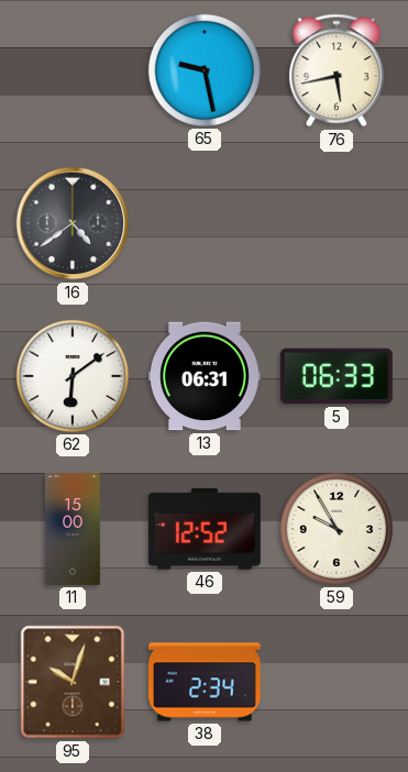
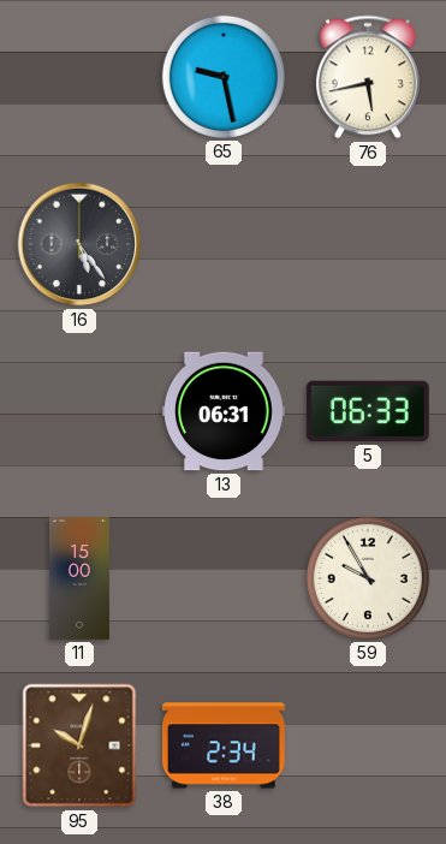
16: 4:39 -> 5:24
62: 6:09 -> none
46: 12:52 -> none
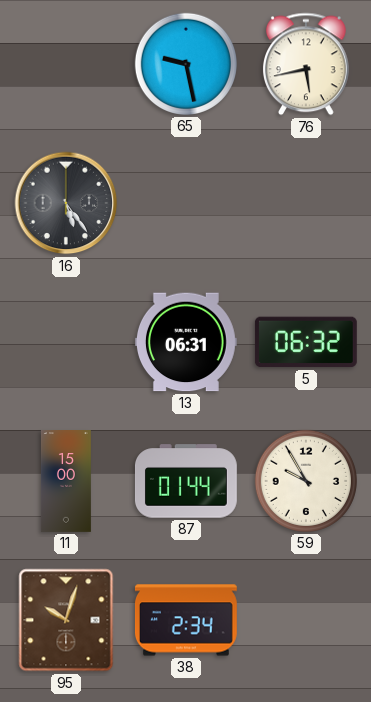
5: 06:33 -> 06:32
87: none -> 01:44
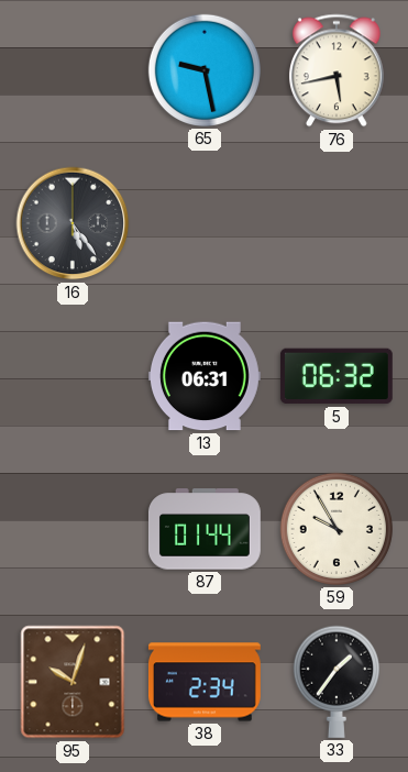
11: 15:00 -> none
33: none -> 1:36
